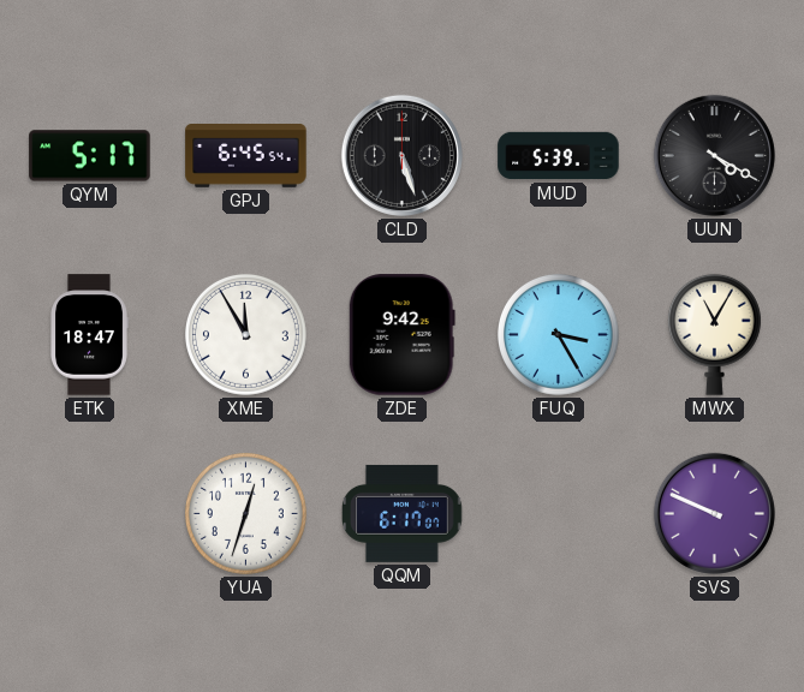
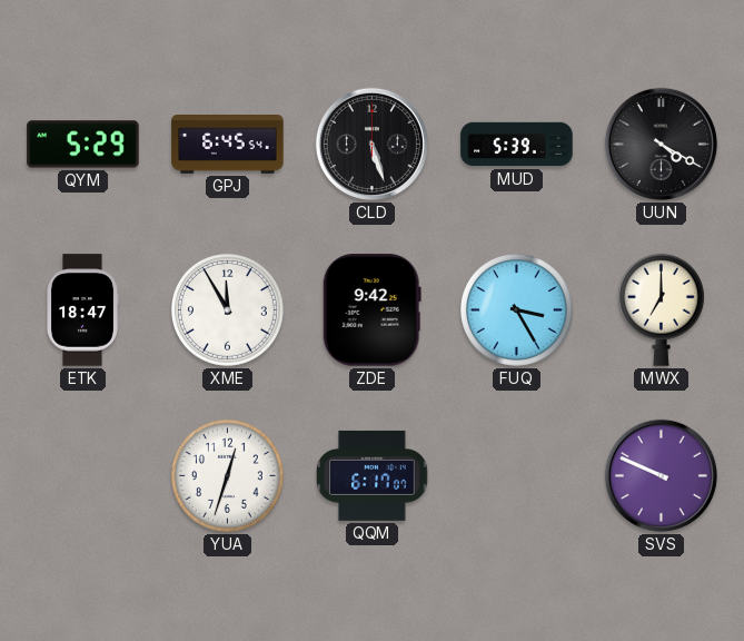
QYM: 5:17 -> 5:29
MWX: 11:05 -> 7:00
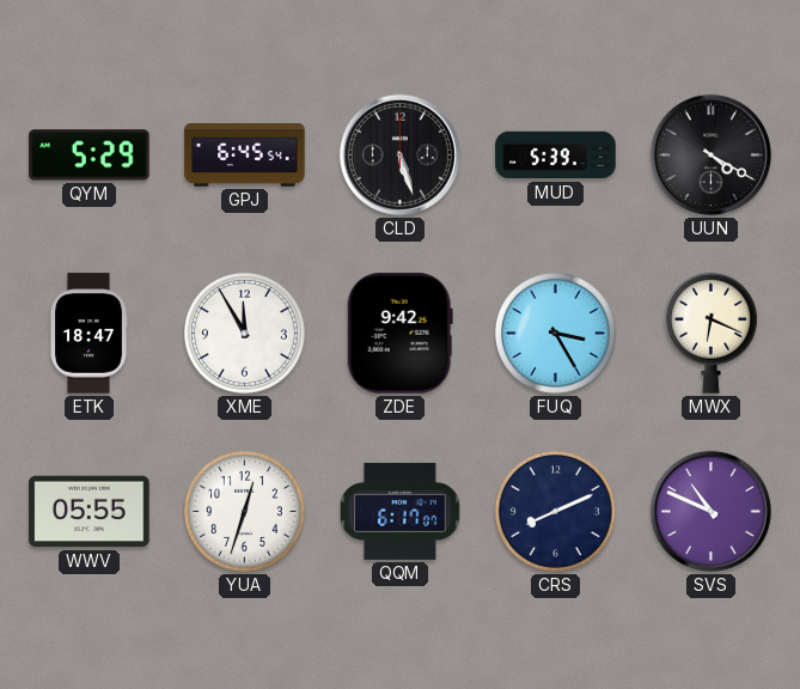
MWX: 7:00 -> 6:19
WWV: none -> 05:55
CRS: none -> 8:11
SVS: 9:49 -> 10:49
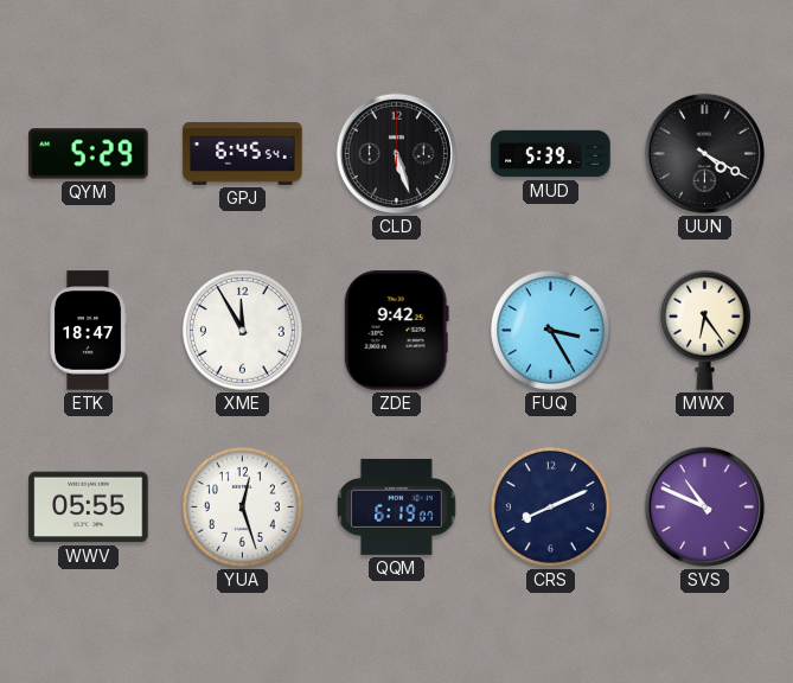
MWX: 6:19 -> 6:24
YUA: 12:33 -> 12:27
QQM: 6:17 -> 6:19
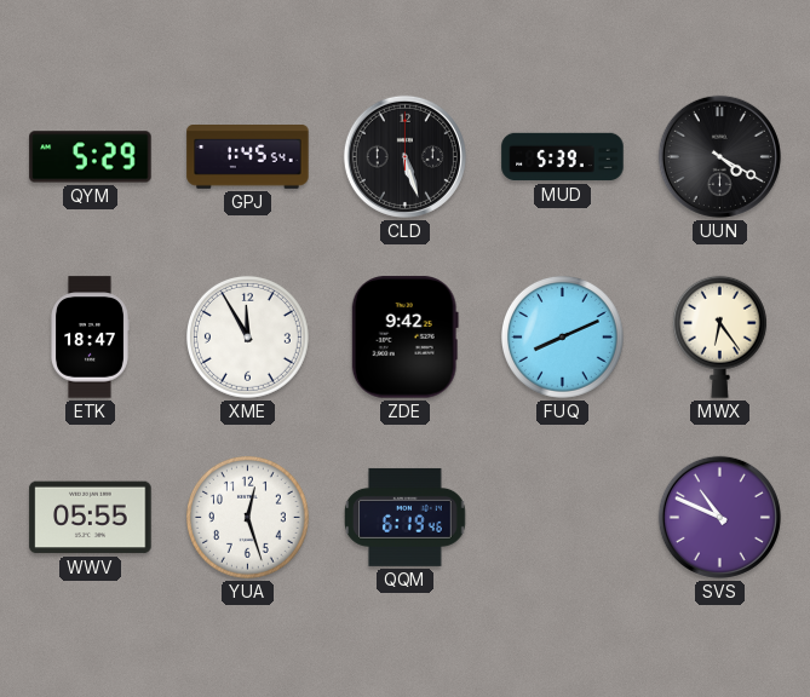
GPJ: 6:45 -> 1:45
FUQ: 3:25 -> 8:11
QQM: 6:19:07 -> 6:19:46
CRS: 8:11 -> none
